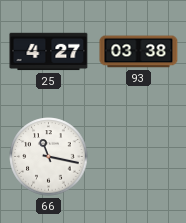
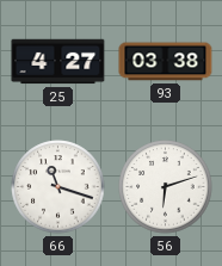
66: 11:17 -> 11:18
56: none -> 6:12
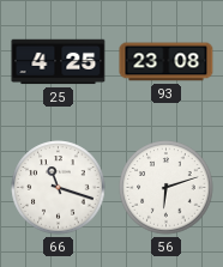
25: 4:27 -> 4:25
93: 03:38 -> 23:08
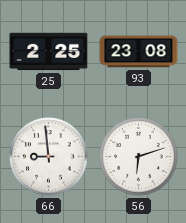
25: 4:25 -> 2:25
66: 11:18 -> 8:59
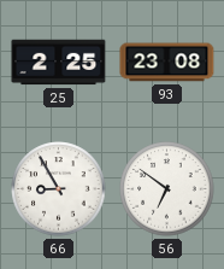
66: 8:59 -> 8:55
56: 6:12 -> 6:51
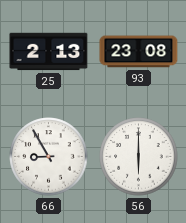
25: 2:25 -> 2:13
56: 6:51 -> 6:00
